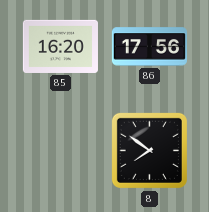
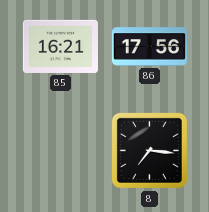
85: 16:20 -> 16:21
8: 7:51 -> 7:16
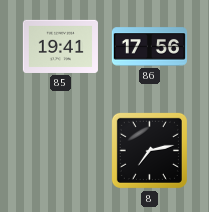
85: 16:21 -> 19:41
8: 7:16 -> 7:13
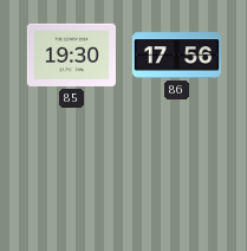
85: 19:41 -> 19:30
8: 7:13 -> none
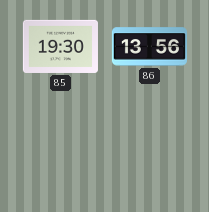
86: 17:56 -> 13:56
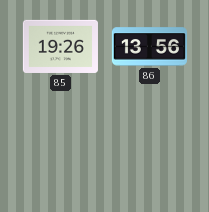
85: 19:30 -> 19:26
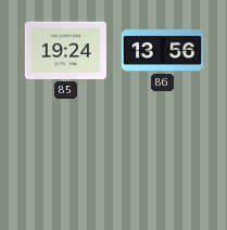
85: 19:26 -> 19:24
